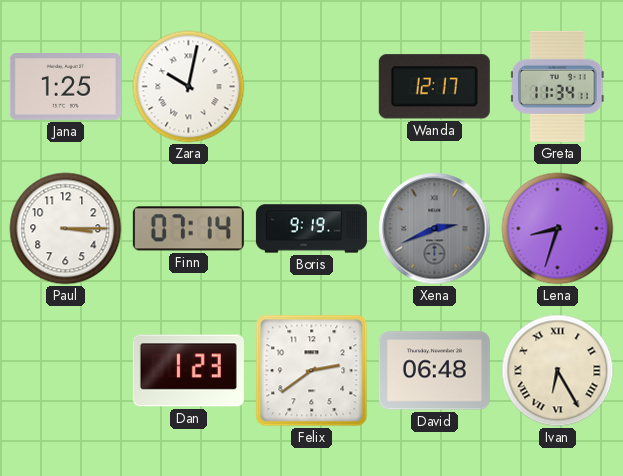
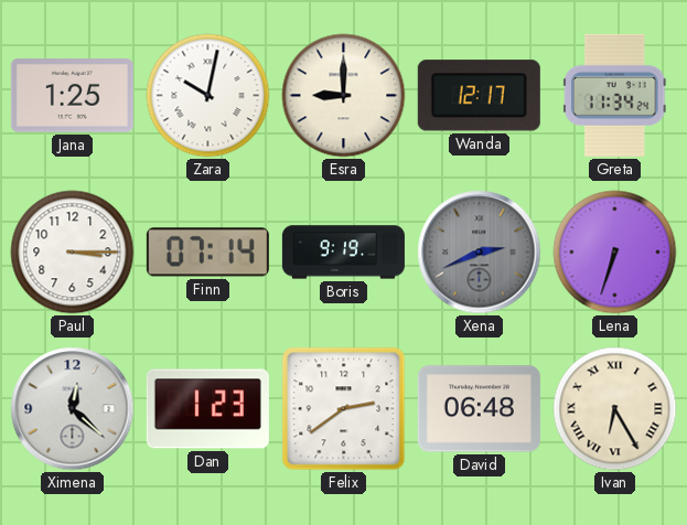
Esra: none -> 9:00
Greta: 11:34:11 -> 11:34:24
Lena: 8:33 -> 6:33
Ximena: none -> 12:22
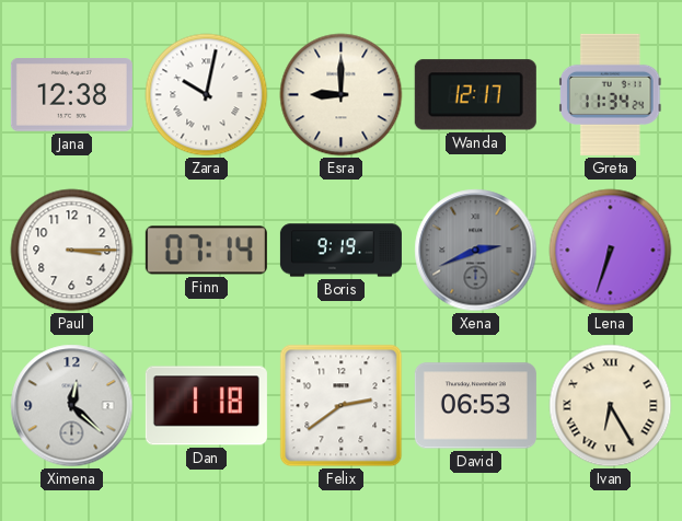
Jana: 1:25 -> 12:38
Dan: 1:23 -> 1:18
David: 06:48 -> 06:53
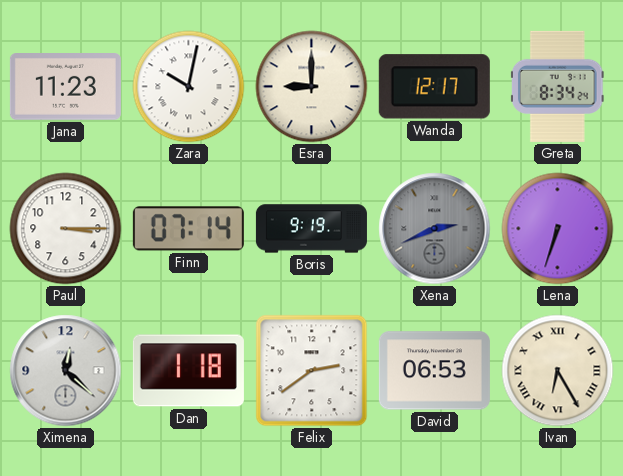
Jana: 12:38 -> 11:23
Greta: 11:34 -> 8:34
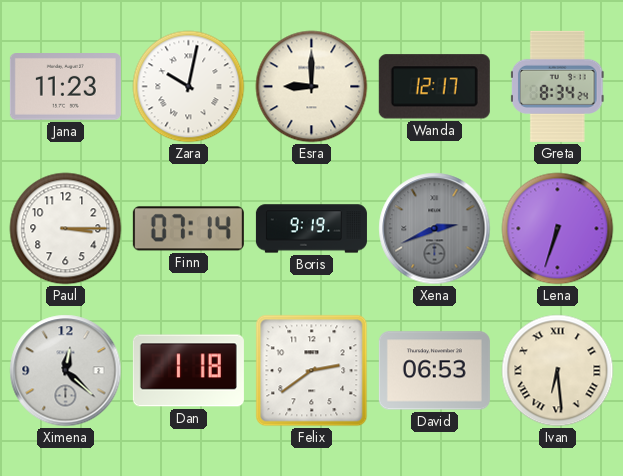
Ivan: 6:25 -> 6:29
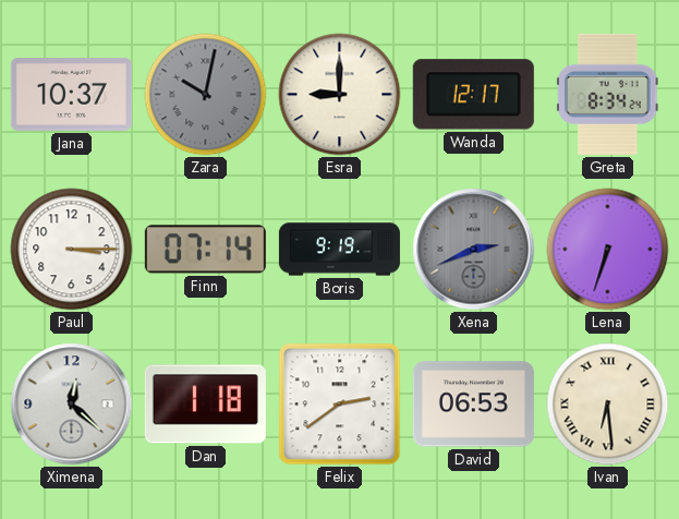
Jana: 11:23 -> 10:37
Zara dial: white -> grey
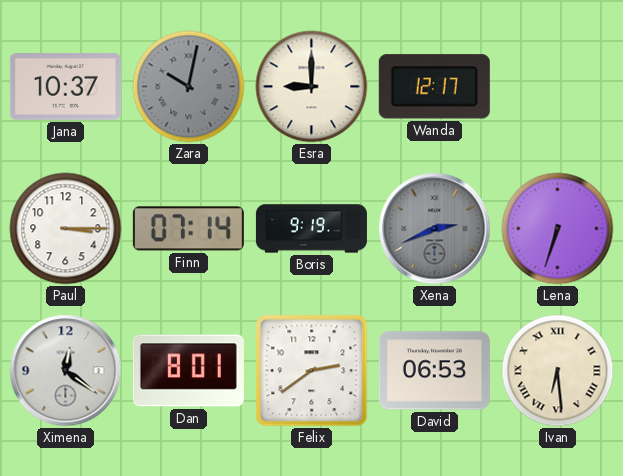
Greta: 8:34 -> none
Ximena: 12:22 -> 12:21
Dan: 1:18 -> 8:01
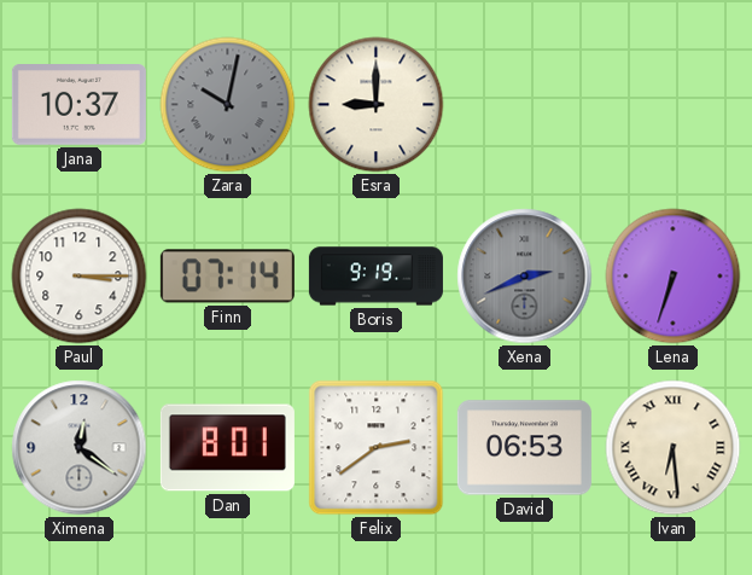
Wanda: 12:17 -> none
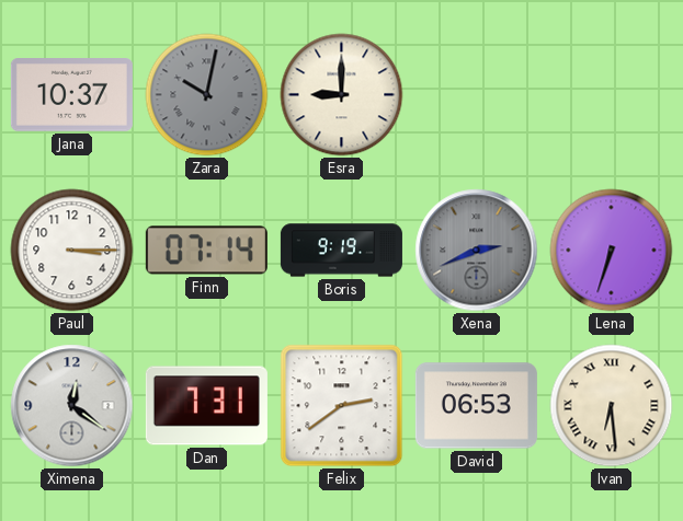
Dan: 8:01 -> 7:31
